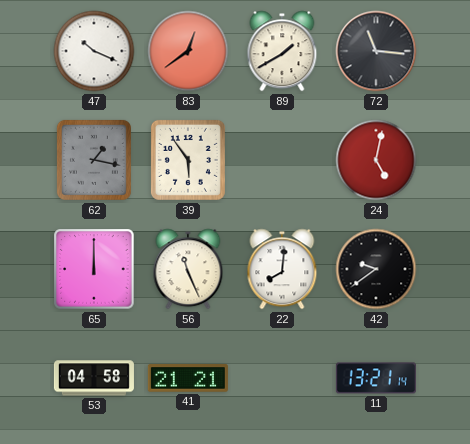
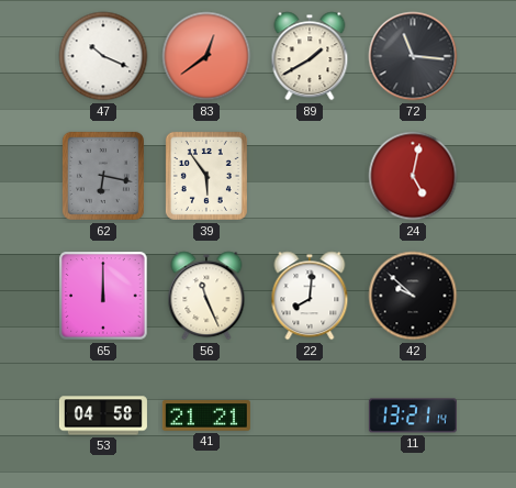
62: 1:17 -> 6:17
42: 9:39 -> 9:52
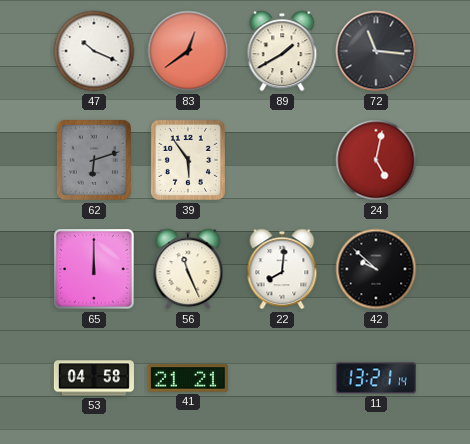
62: 6:17 -> 6:12
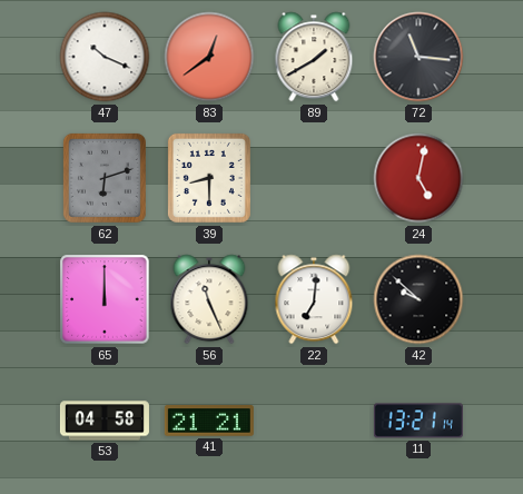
39: 5:54 -> 8:30
22: 8:01 -> 7:01
